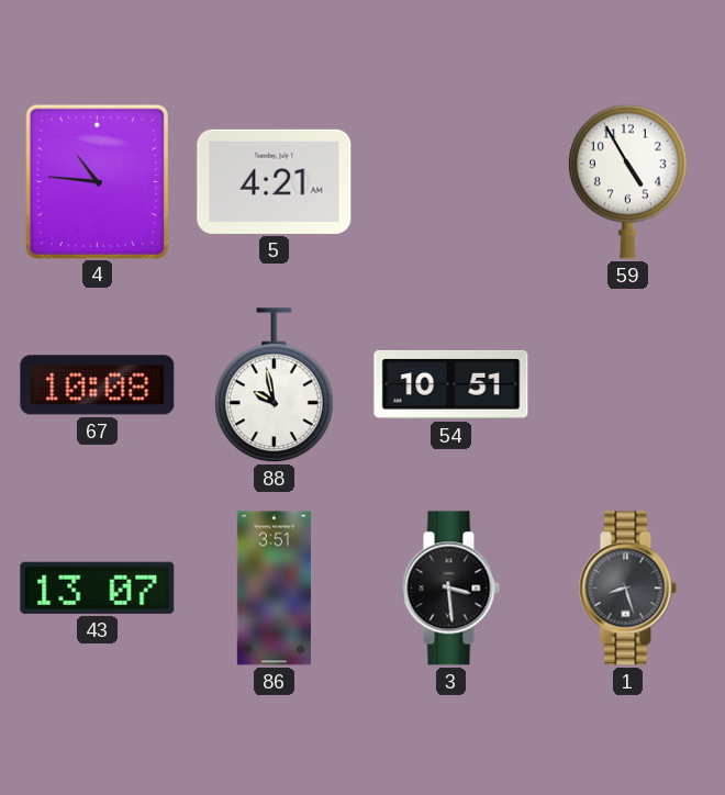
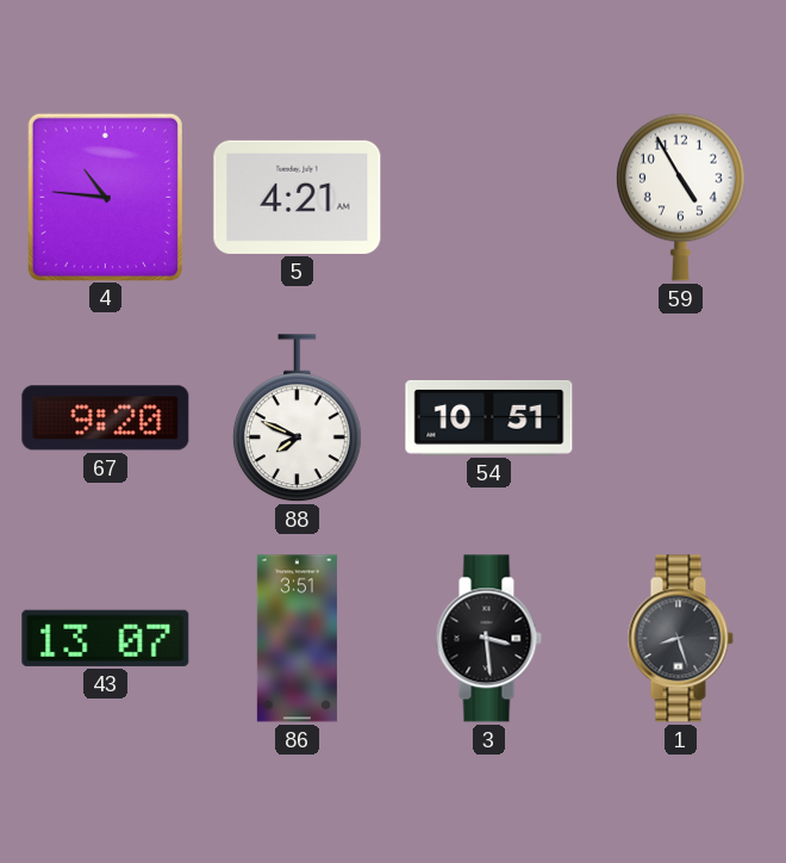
67: 10:08 -> 9:20
88: 9:58 -> 7:49
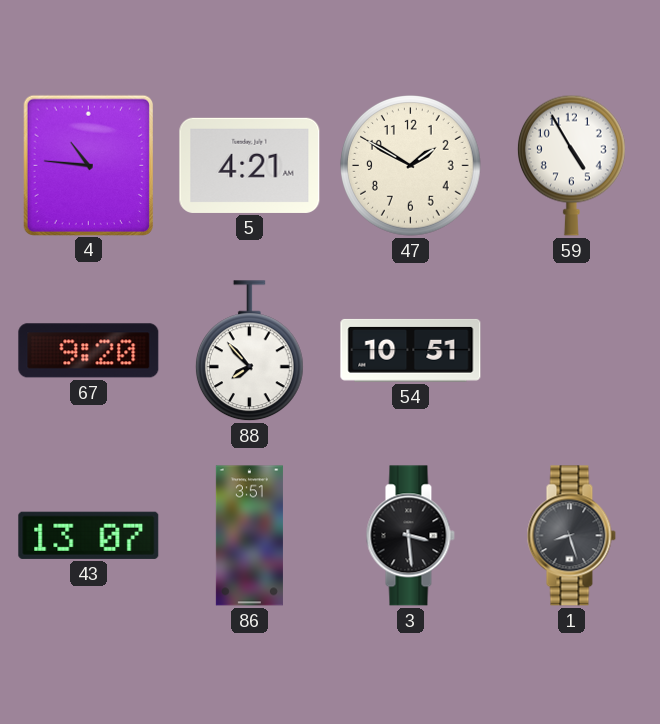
47: none -> 1:50
88: 7:49 -> 7:53
